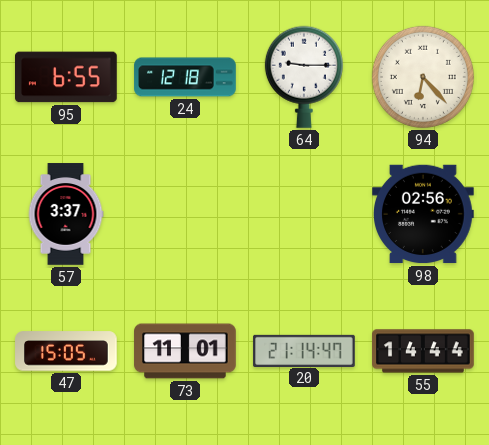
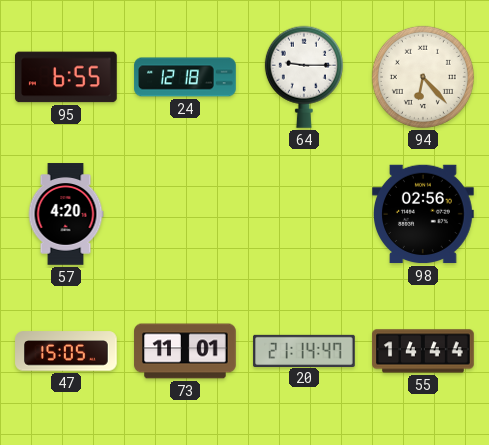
57: 3:37 -> 4:20
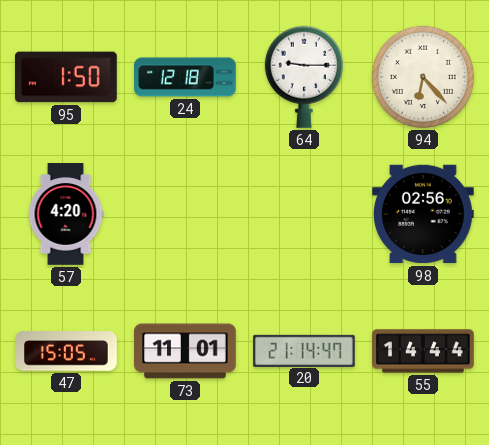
95: 6:55 -> 1:50
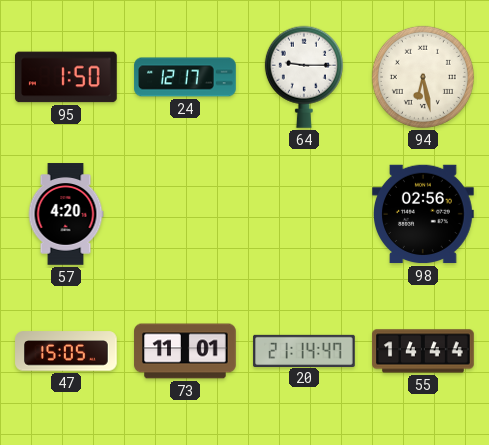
24: 12:18 -> 12:17
94: 6:23 -> 6:28
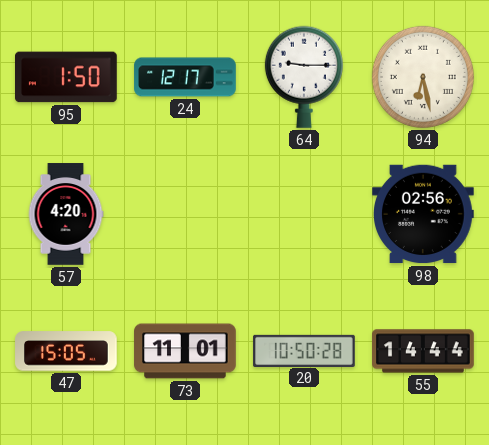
20: 21:14 -> 10:50
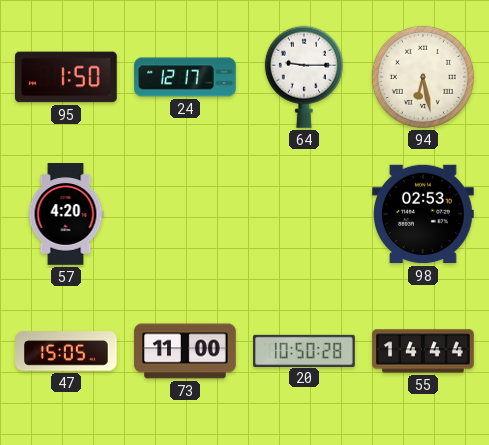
98: 02:56 -> 02:53
73: 11:01 -> 11:00
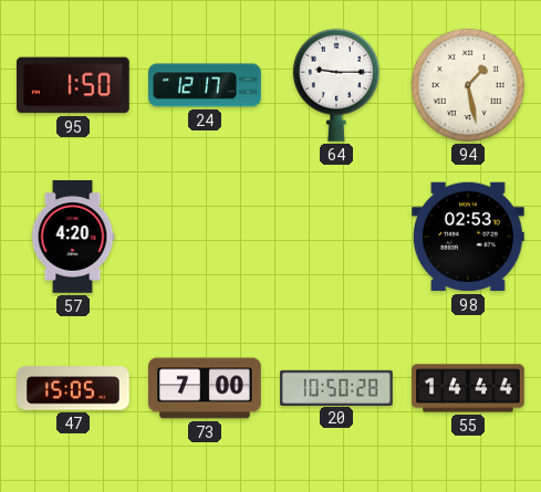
94: 6:28 -> 1:28
73: 11:00 -> 7:00
